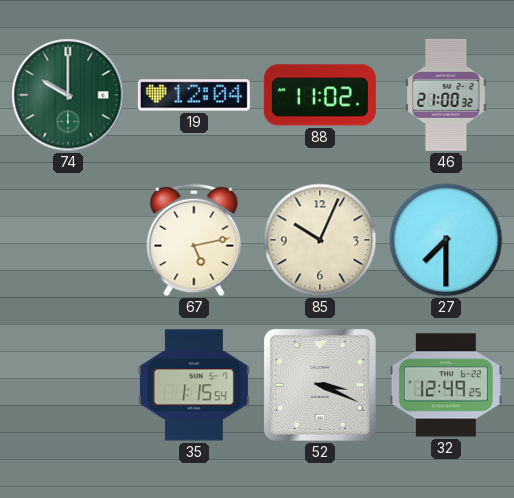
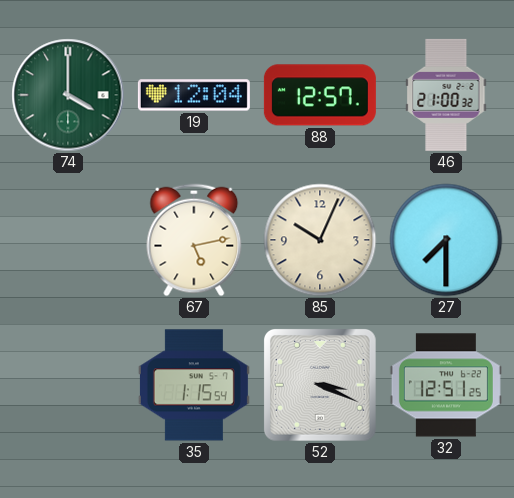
74: 10:00 -> 4:00
88: 11:02 -> 12:57
32: 12:49 -> 12:51
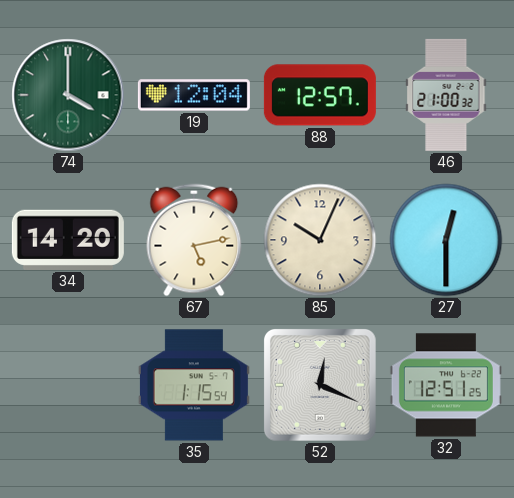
34: none -> 14:20
27: 7:30 -> 12:30
52: 3:19 -> 12:19
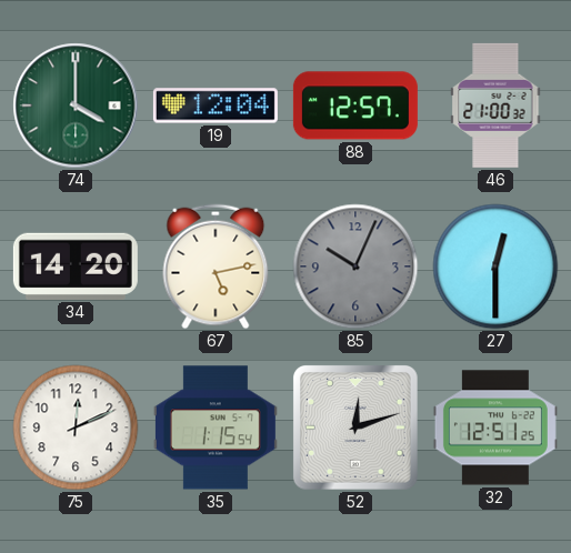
85 dial: cream -> grey
75: none -> 12:11
52: 12:19 -> 12:12
